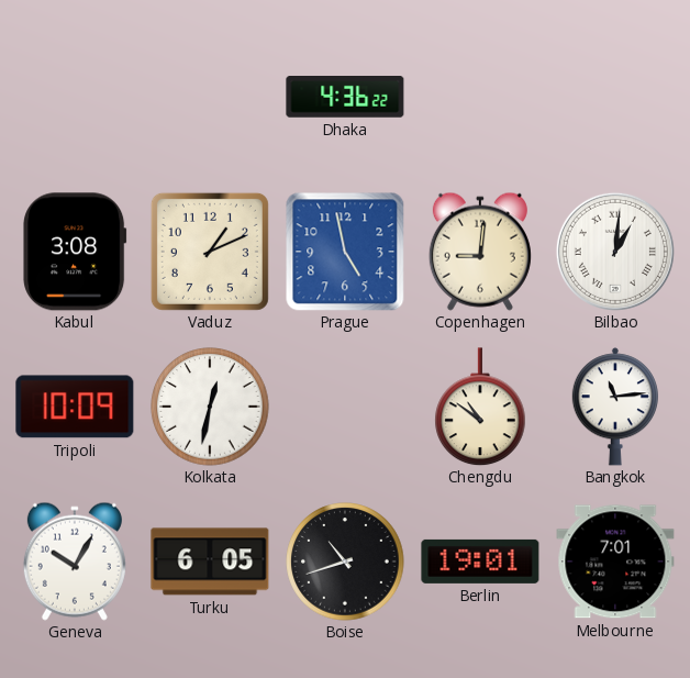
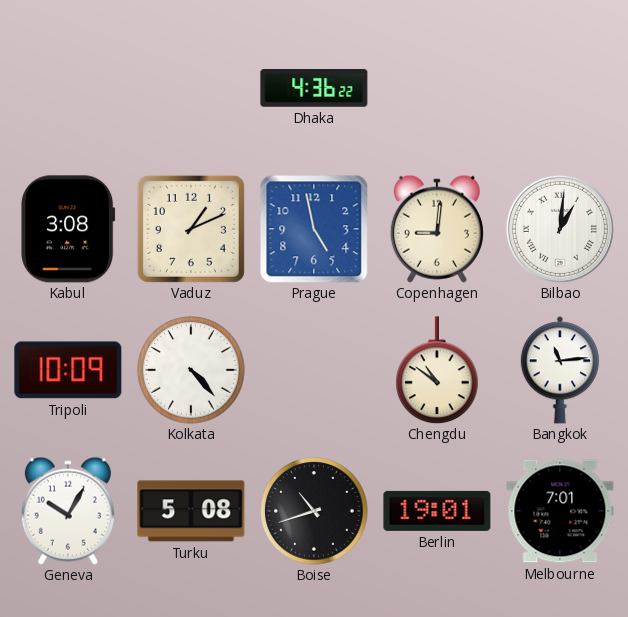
Kolkata: 12:32 -> 4:23
Turku: 6:05 -> 5:08
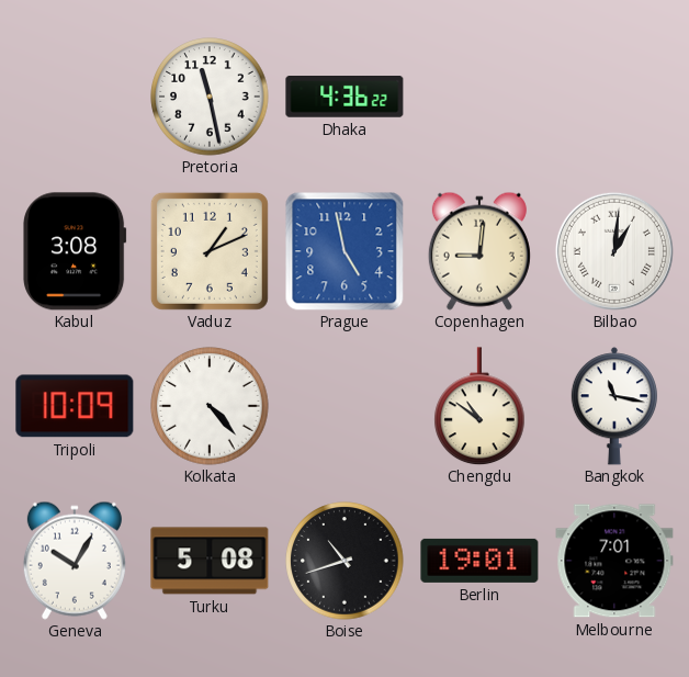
Pretoria: none -> 11:28
Bangkok: 11:14 -> 11:17
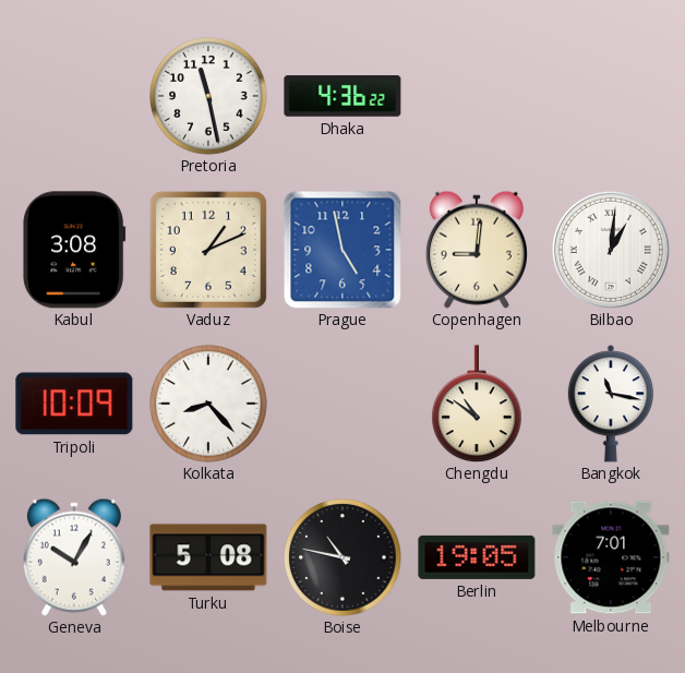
Kolkata: 4:23 -> 8:23
Boise: 10:42 -> 10:47
Berlin: 19:01 -> 19:05
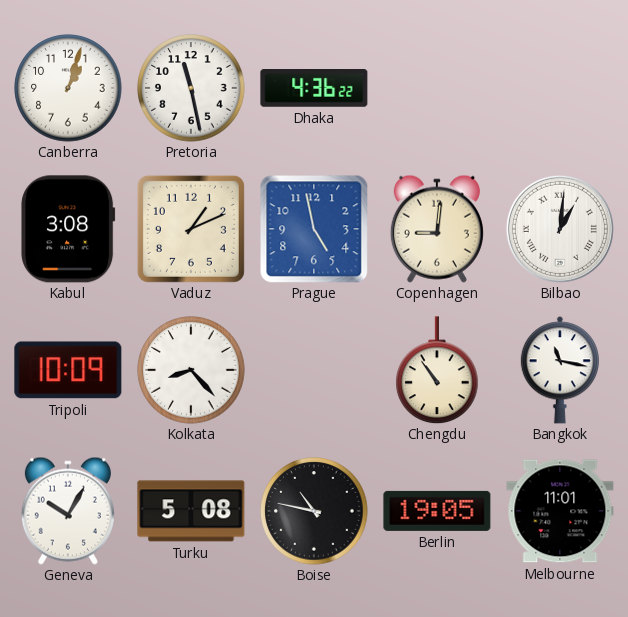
Canberra: none -> 1:03
Chengdu: 10:51 -> 10:54
Melbourne: 7:01 -> 11:01
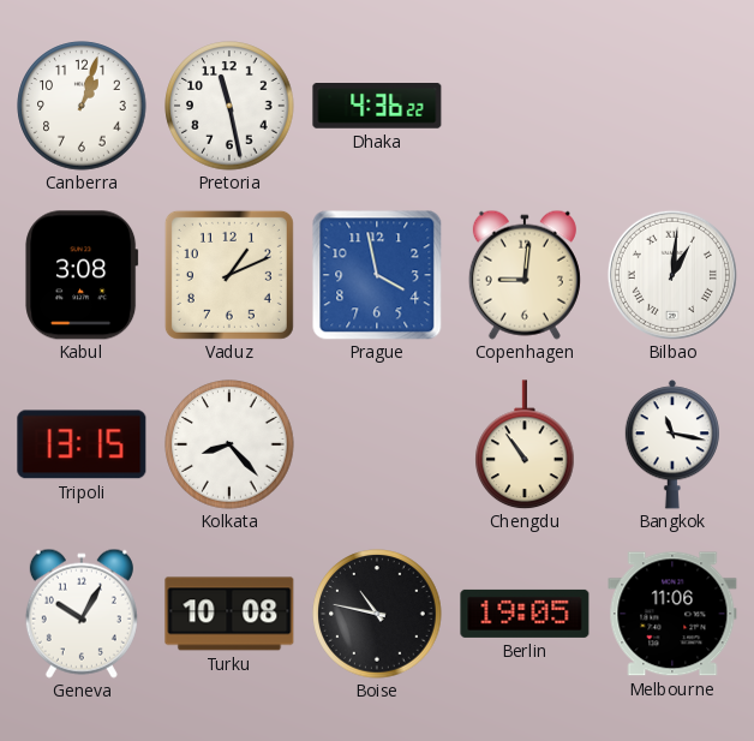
Prague: 4:58 -> 3:58
Tripoli: 10:09 -> 13:15
Turku: 5:08 -> 10:08
Melbourne: 11:01 -> 11:06
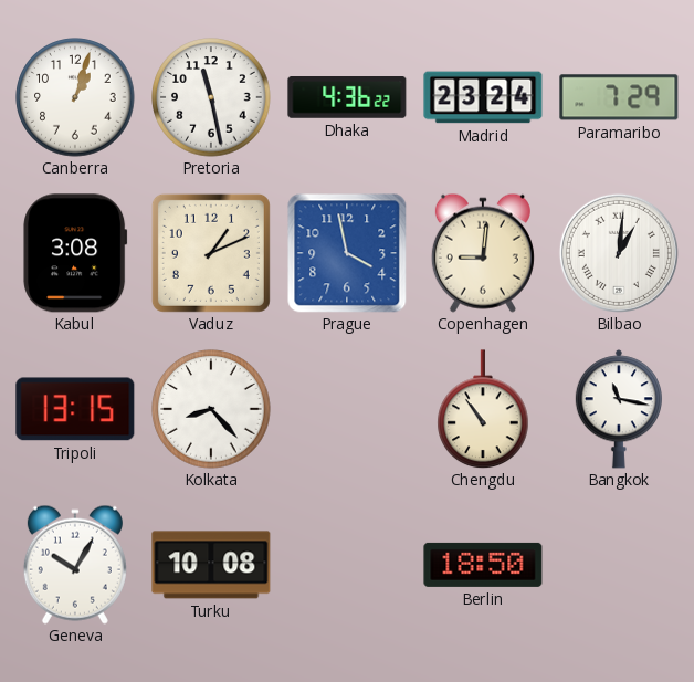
Madrid: none -> 23:24
Paramaribo: none -> 7:29
Boise: 10:47 -> none
Berlin: 19:05 -> 18:50
Melbourne: 11:06 -> none
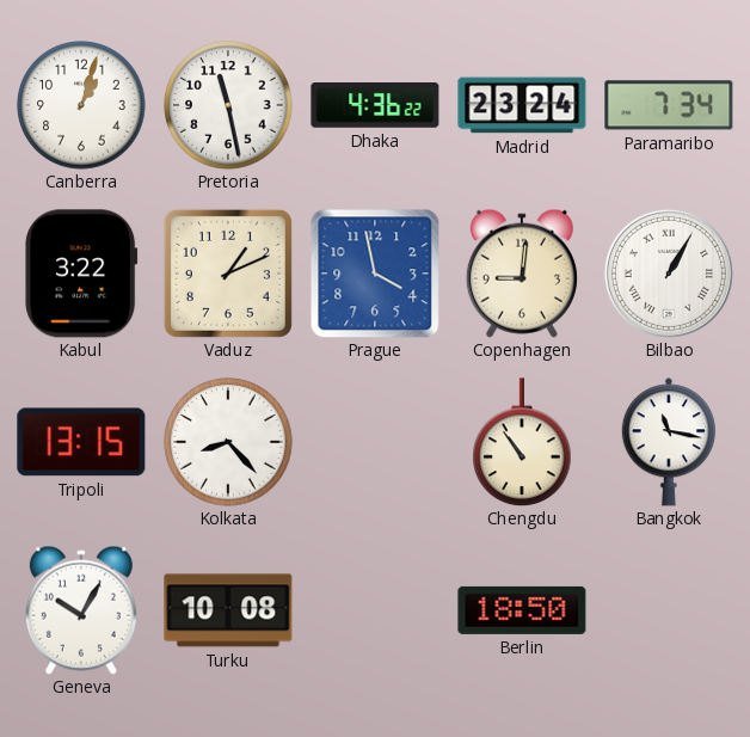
Paramaribo: 7:29 -> 7:34
Kabul: 3:08 -> 3:22
Bilbao: 1:01 -> 1:05
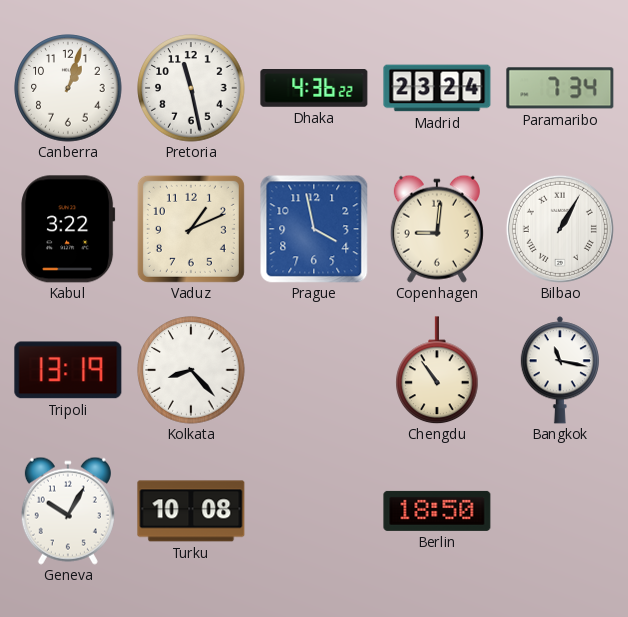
Tripoli: 13:15 -> 13:19
